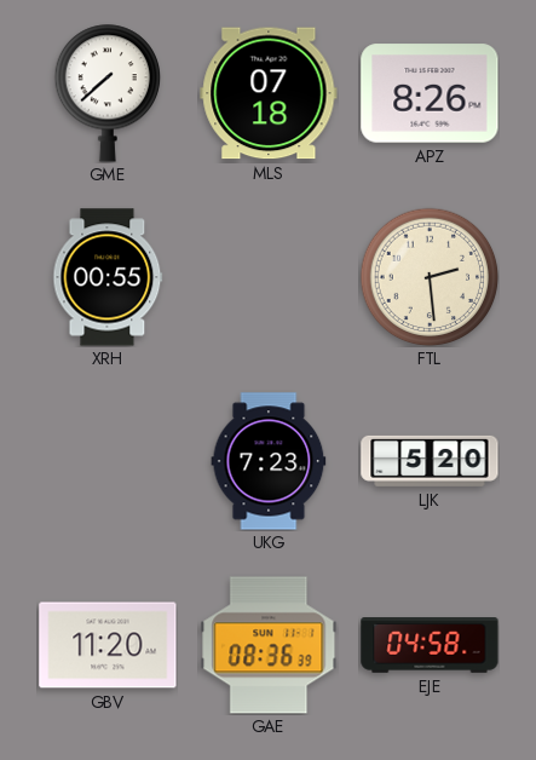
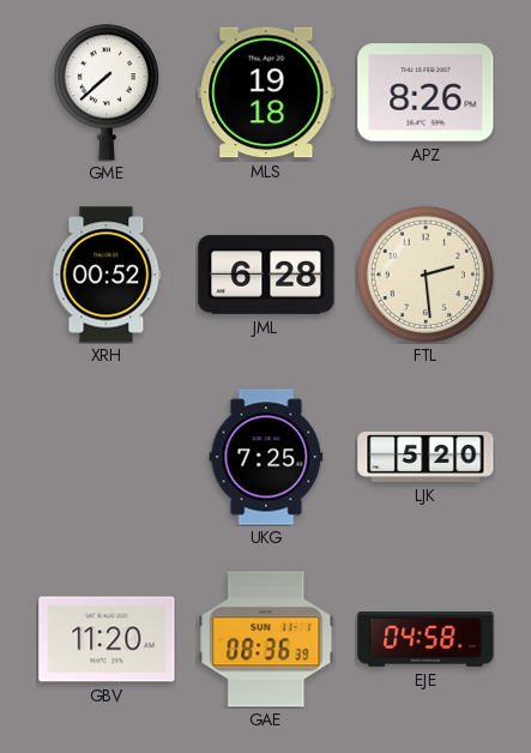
MLS: 07:18 -> 19:18
XRH: 00:55 -> 00:52
JML: none -> 6:28
UKG: 7:23 -> 7:25
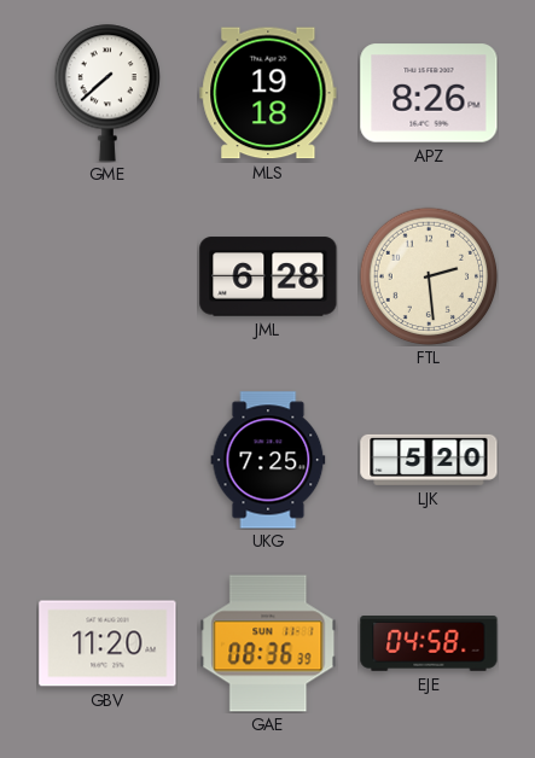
XRH: 00:52 -> none
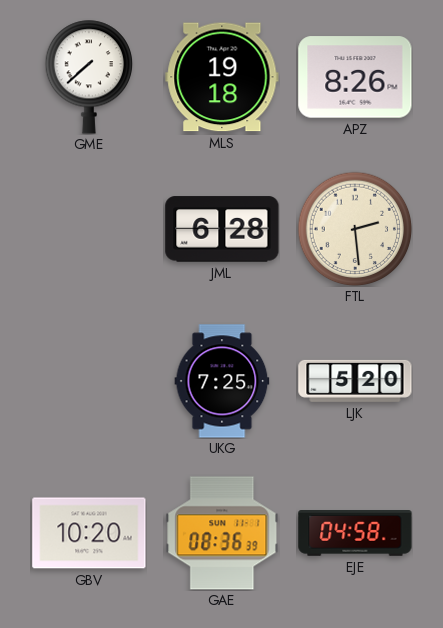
GBV: 11:20 -> 10:20
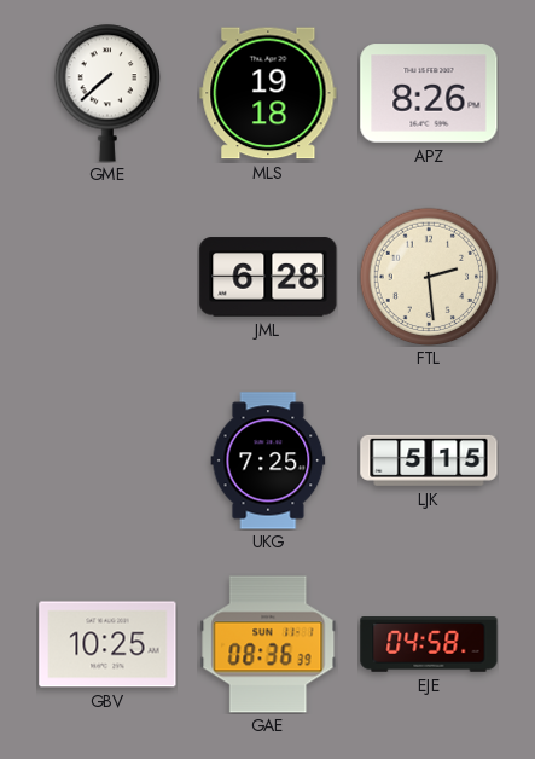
LJK: 5:20 -> 5:15
GBV: 10:20 -> 10:25
